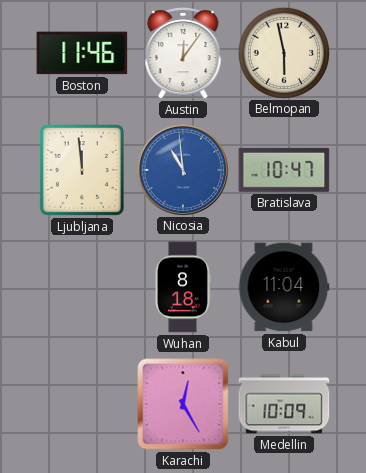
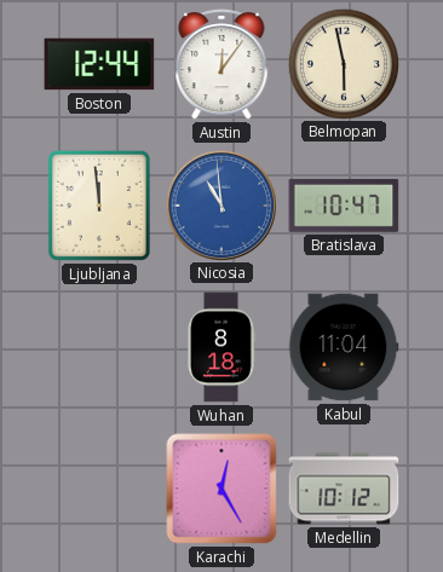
Boston: 11:46 -> 12:44
Medellin: 10:09 -> 10:12
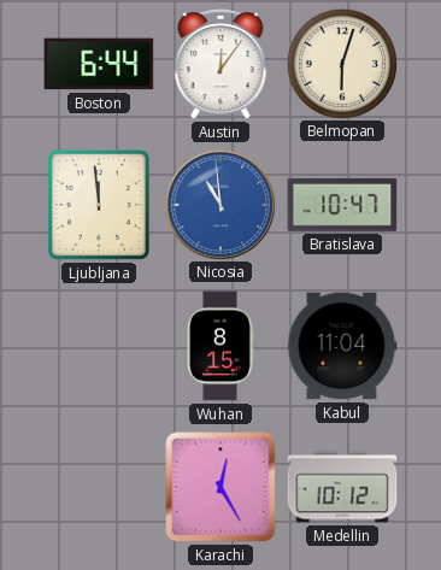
Boston: 12:44 -> 6:44
Belmopan: 5:58 -> 6:03
Wuhan: 8:18 -> 8:15
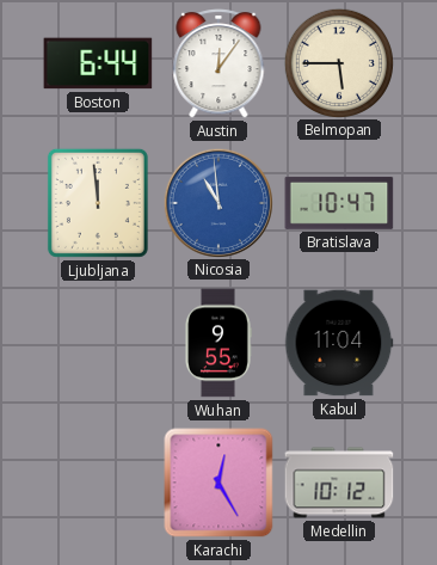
Belmopan: 6:03 -> 5:45
Wuhan: 8:15 -> 9:55
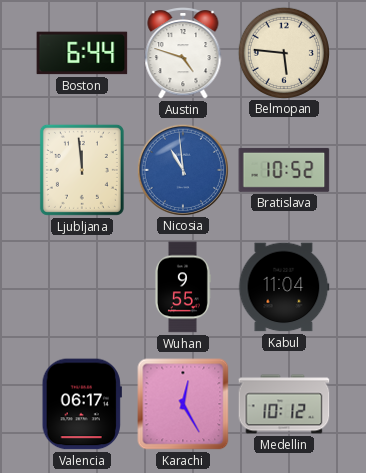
Austin: 12:06 -> 4:48
Belmopan: 5:45 -> 5:46
Bratislava: 10:47 -> 10:52
Valencia: none -> 06:17
